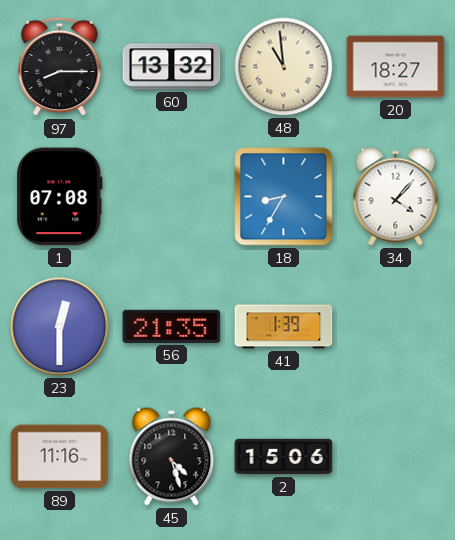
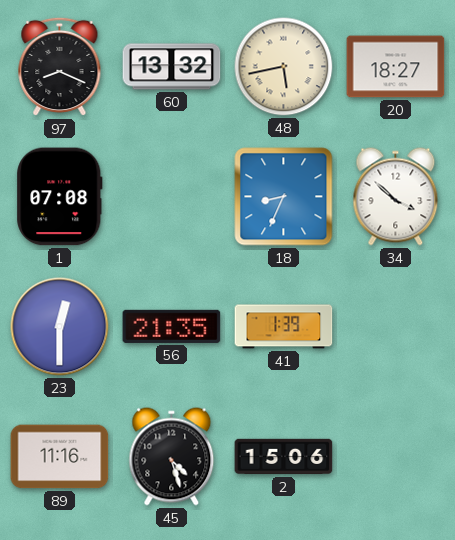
97: 8:15 -> 8:19
48: 10:59 -> 5:43
18: 8:35 -> 8:34
34: 4:07 -> 3:52
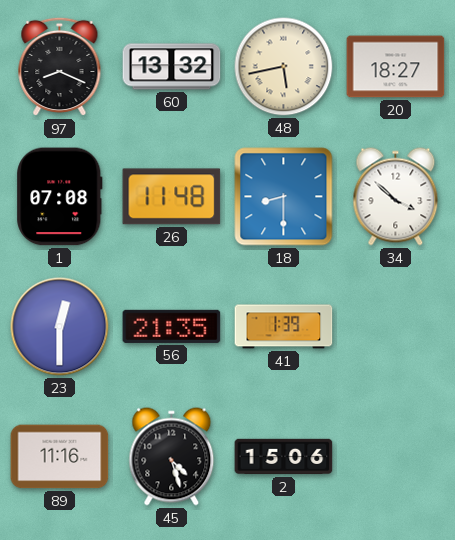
26: none -> 11:48
18: 8:34 -> 8:30
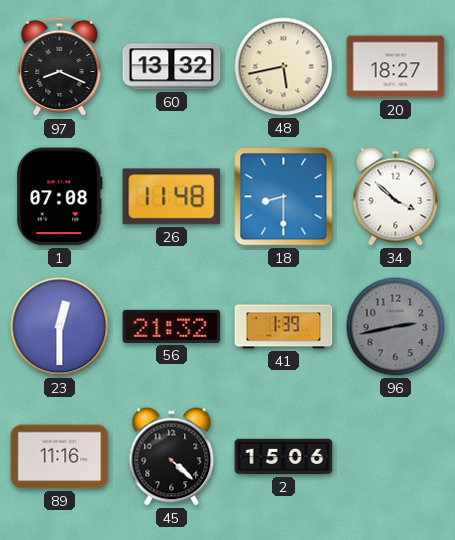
56: 21:35 -> 21:32
96: none -> 2:43
45: 4:27 -> 4:22
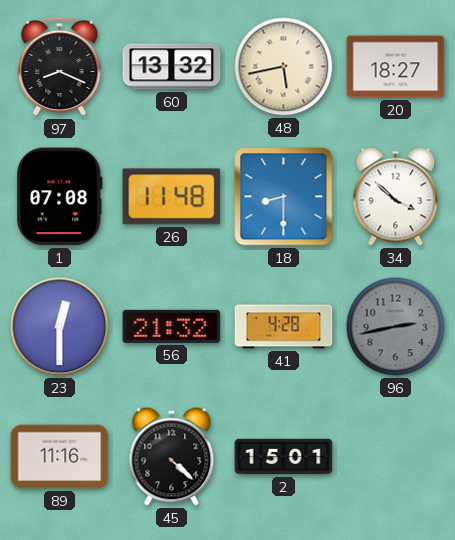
41: 1:39 -> 4:28
2: 15:06 -> 15:01
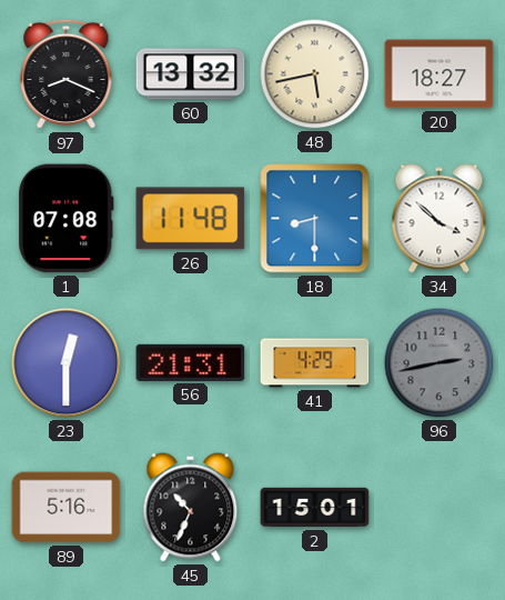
56: 21:32 -> 21:31
41: 4:28 -> 4:29
89: 11:16 -> 5:16
45: 4:22 -> 10:34
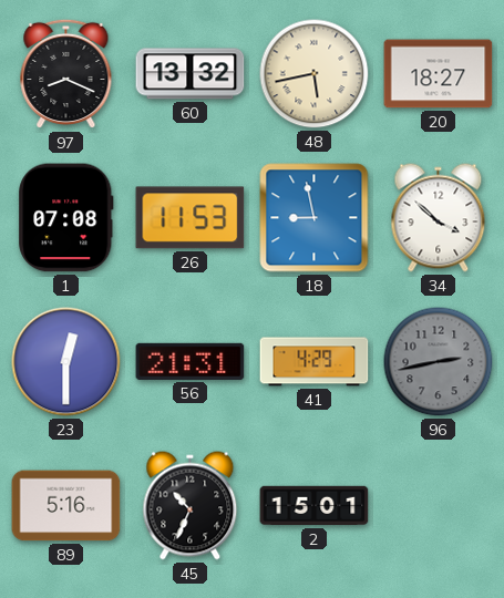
26: 11:48 -> 11:53
18: 8:30 -> 8:58
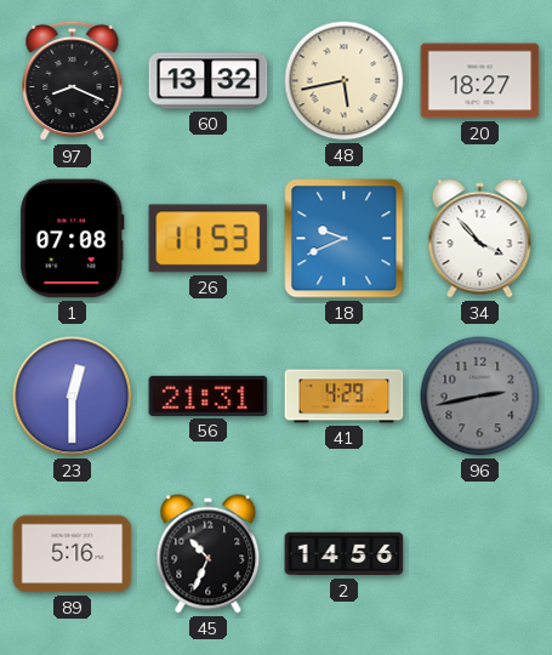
18: 8:58 -> 9:41
34: 3:52 -> 3:53
2: 15:01 -> 14:56
